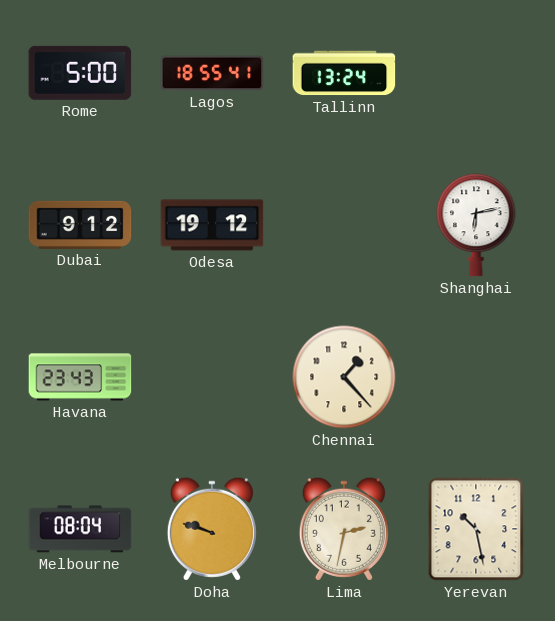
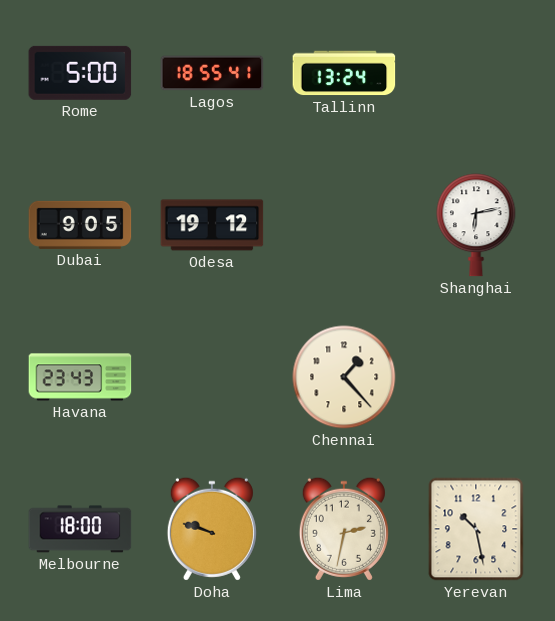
Dubai: 9:12 -> 9:05
Melbourne: 08:04 -> 18:00
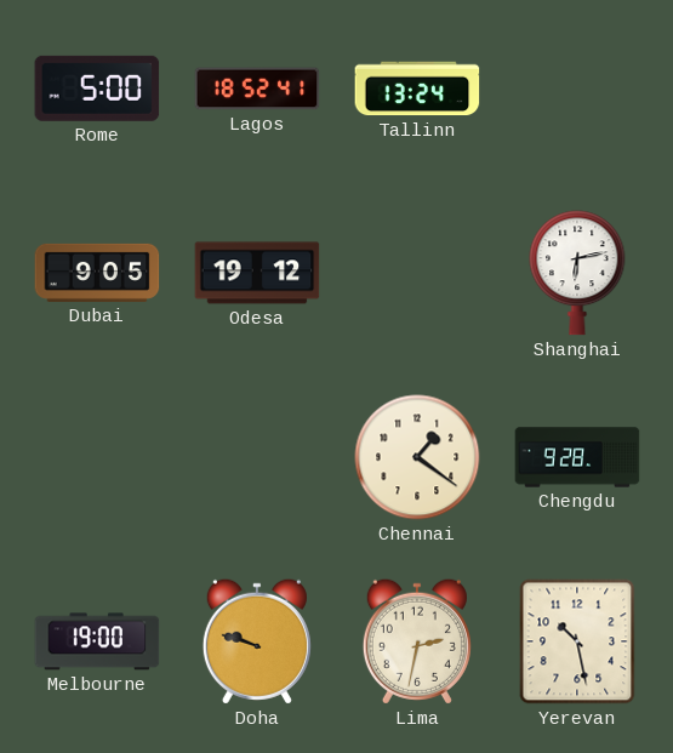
Lagos: 18:55 -> 18:52
Havana: 23:43 -> none
Chennai: 1:23 -> 1:21
Chengdu: none -> 9:28
Melbourne: 18:00 -> 19:00
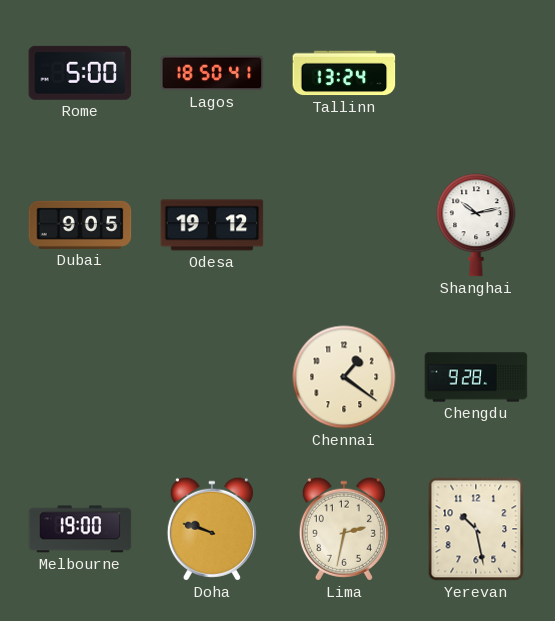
Lagos: 18:52 -> 18:50
Shanghai: 6:13 -> 10:13
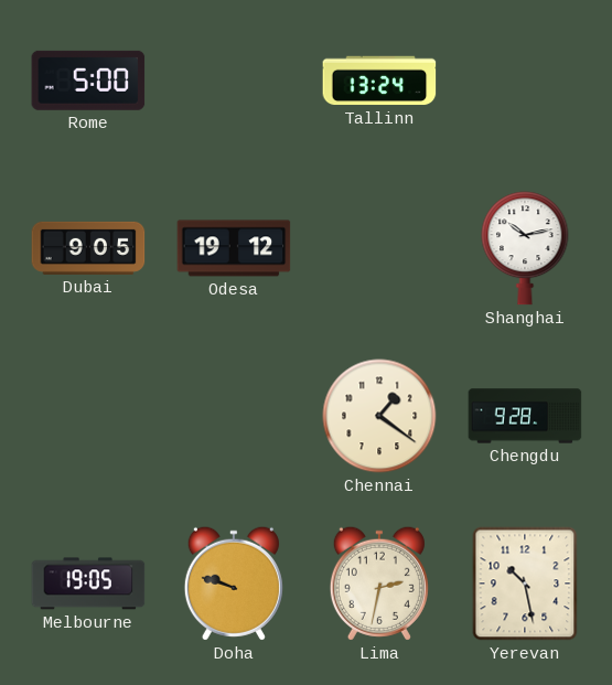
Lagos: 18:50 -> none
Melbourne: 19:00 -> 19:05
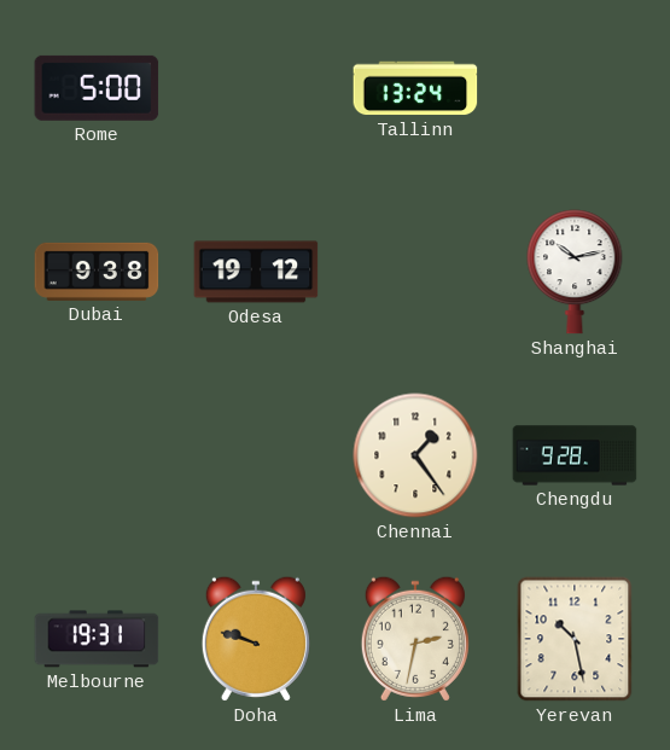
Dubai: 9:05 -> 9:38
Chennai: 1:21 -> 1:24
Melbourne: 19:05 -> 19:31
